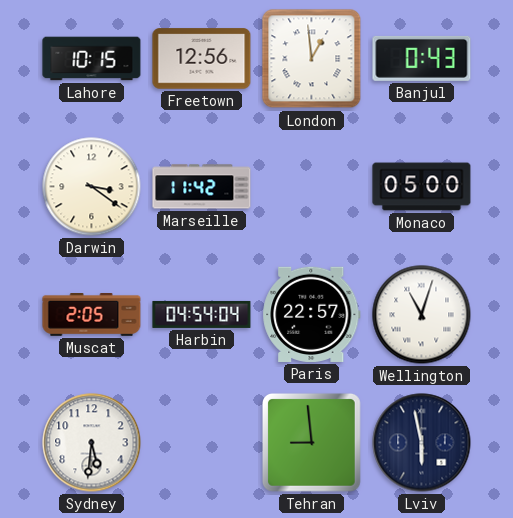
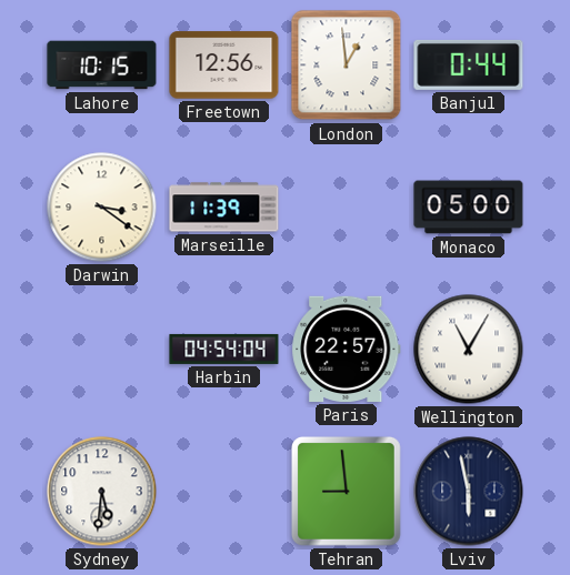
Banjul: 0:43 -> 0:44
Marseille: 11:42 -> 11:39
Muscat: 2:05 -> none
Wellington: 11:03 -> 11:05
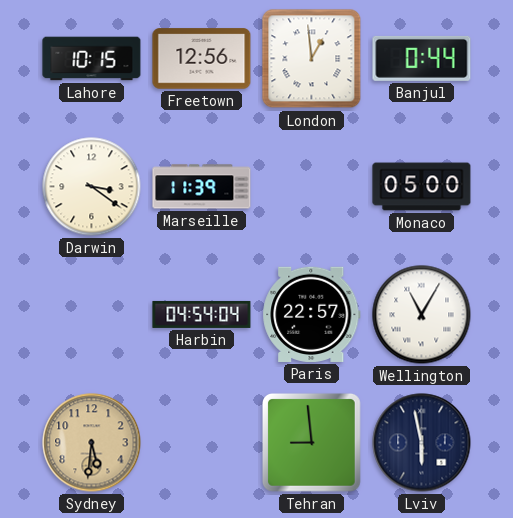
Sydney dial: white -> champagne
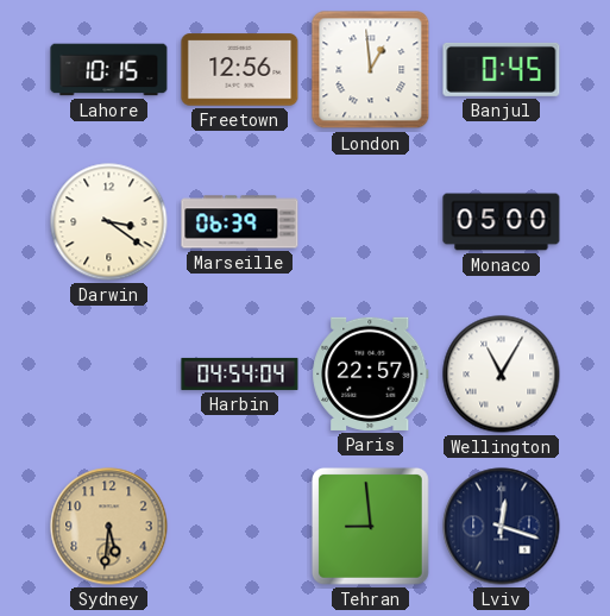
Banjul: 0:44 -> 0:45
Marseille: 11:39 -> 06:39
Lviv: 5:58 -> 12:18
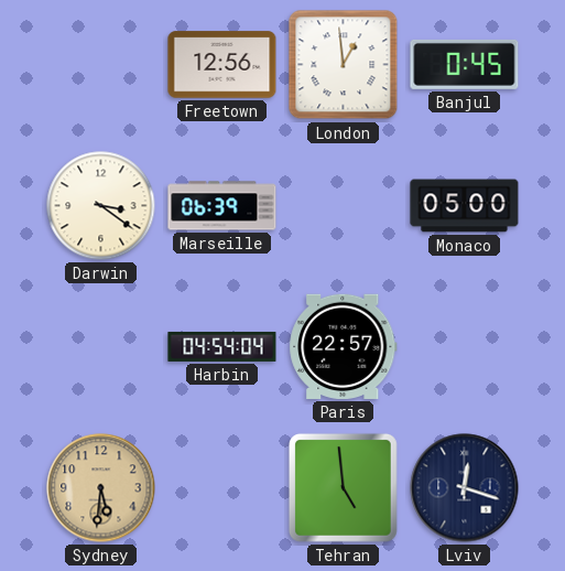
Lahore: 10:15 -> none
Wellington: 11:05 -> none
Tehran: 8:59 -> 4:59
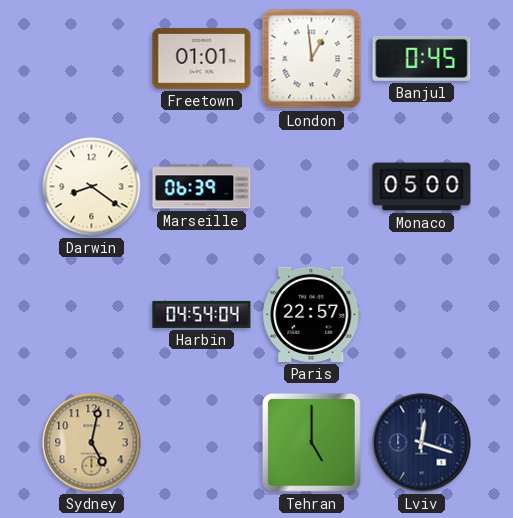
Freetown: 12:56 -> 01:01
Darwin: 3:21 -> 8:21
Sydney: 5:31 -> 5:02
Tehran: 4:59 -> 5:00
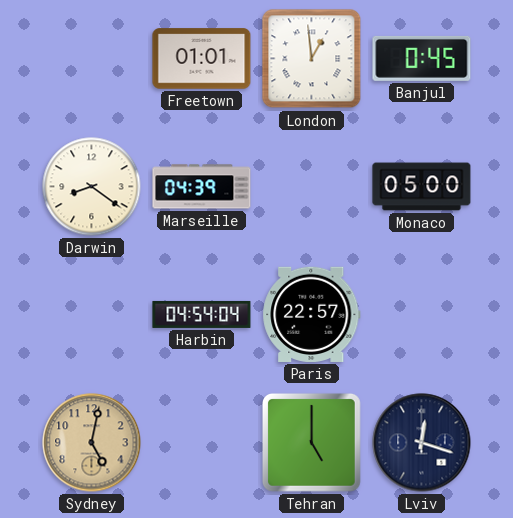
Marseille: 06:39 -> 04:39
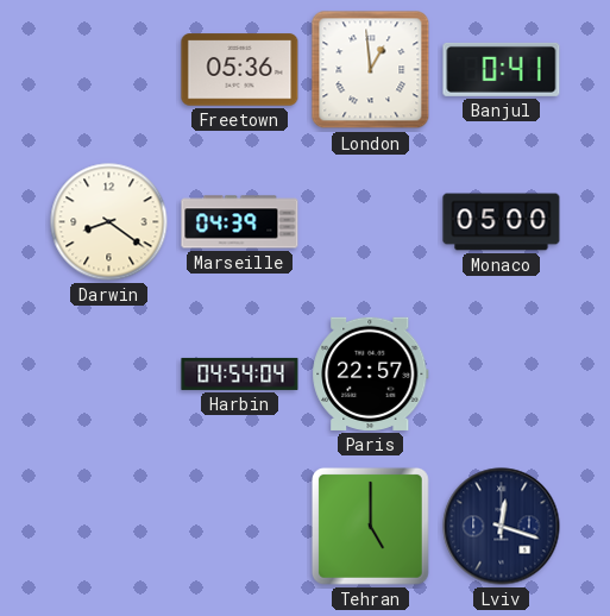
Freetown: 01:01 -> 05:36
Banjul: 0:45 -> 0:41
Sydney: 5:02 -> none
